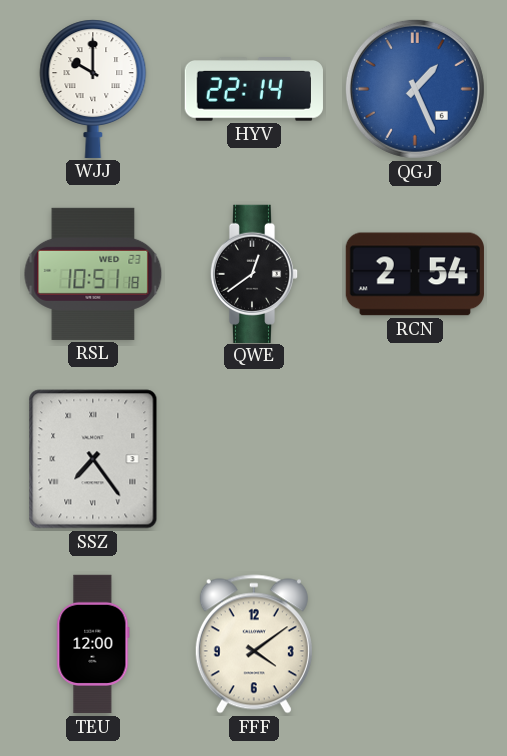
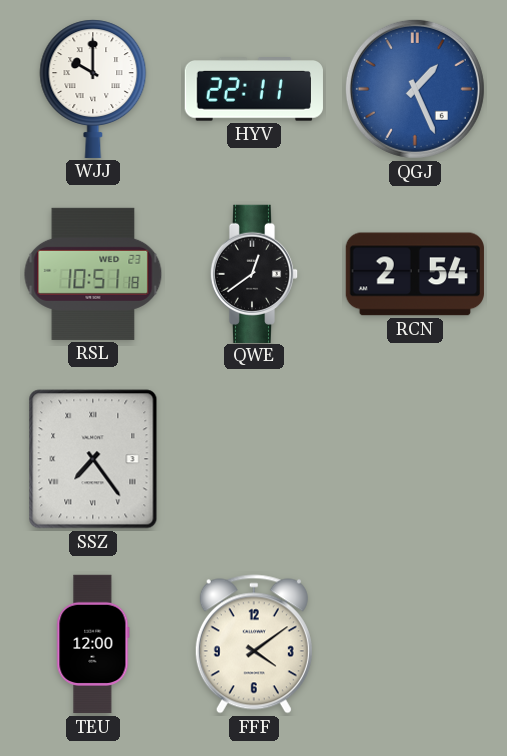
HYV: 22:14 -> 22:11
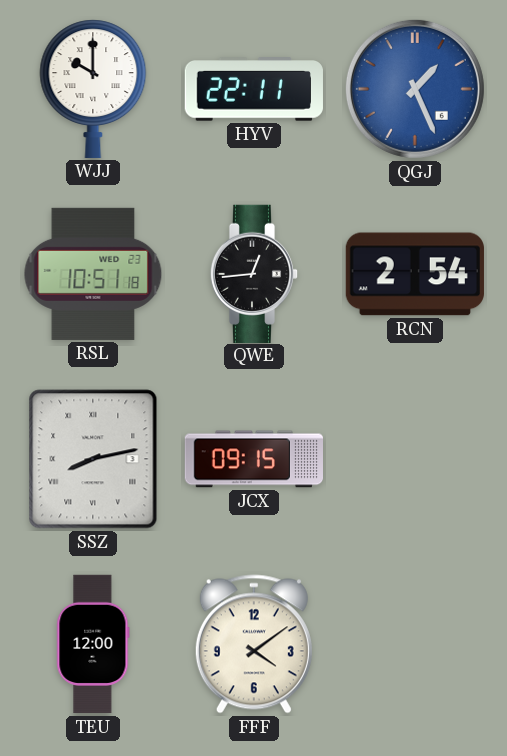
QWE: 12:39 -> 12:44
SSZ: 7:24 -> 8:13
JCX: none -> 09:15
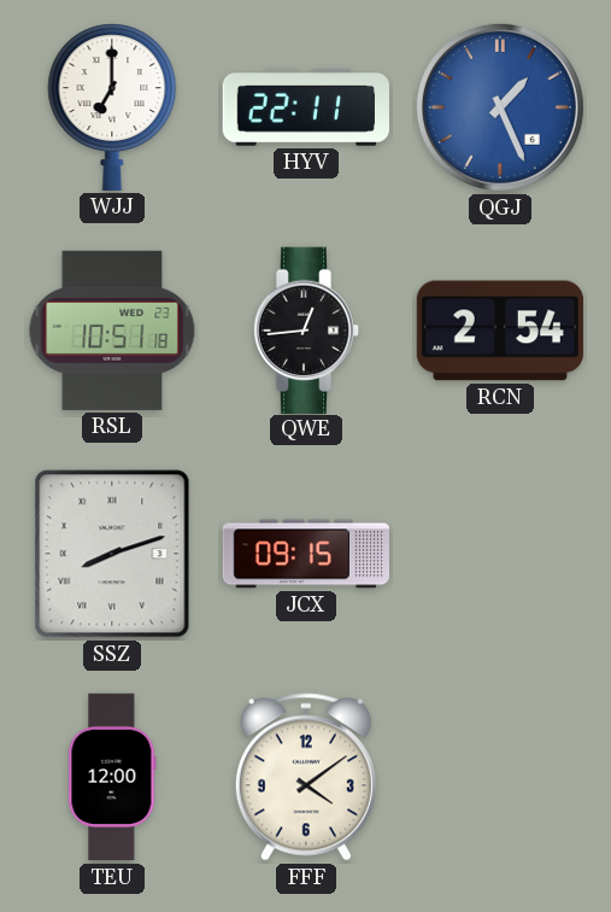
WJJ: 10:00 -> 7:00
SSZ: 8:13 -> 8:12
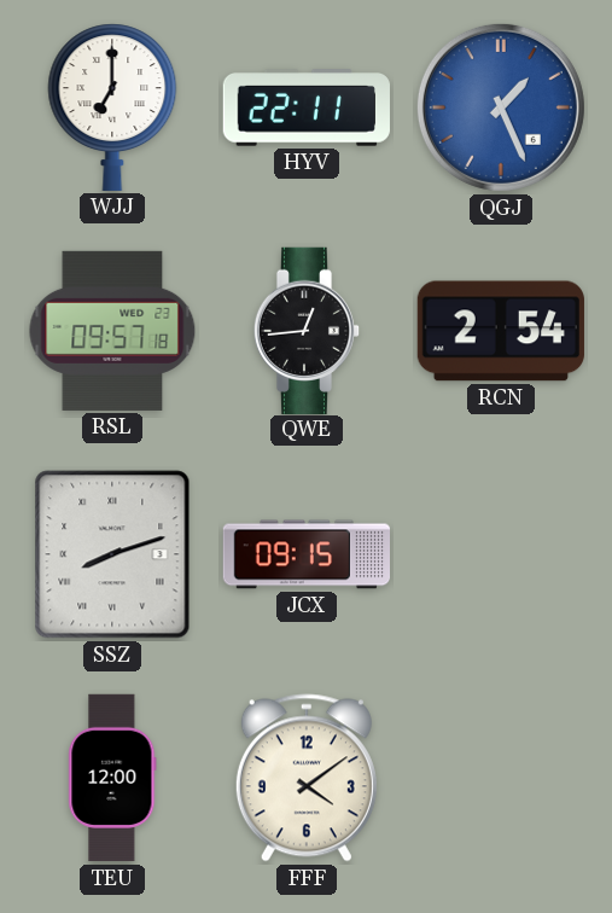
RSL: 10:51 -> 09:57
